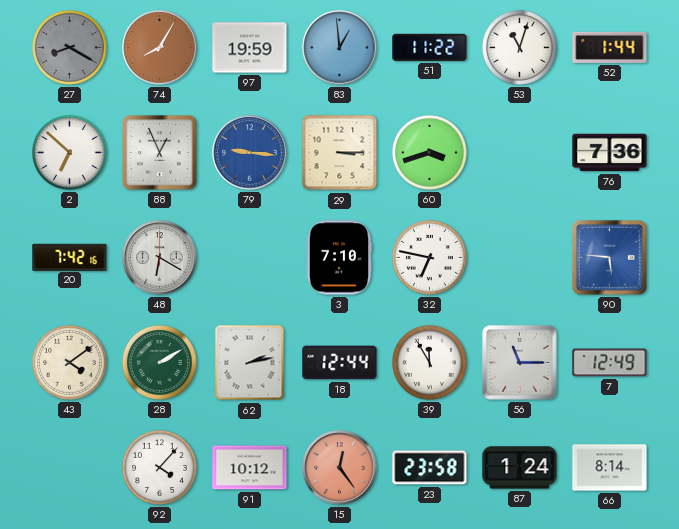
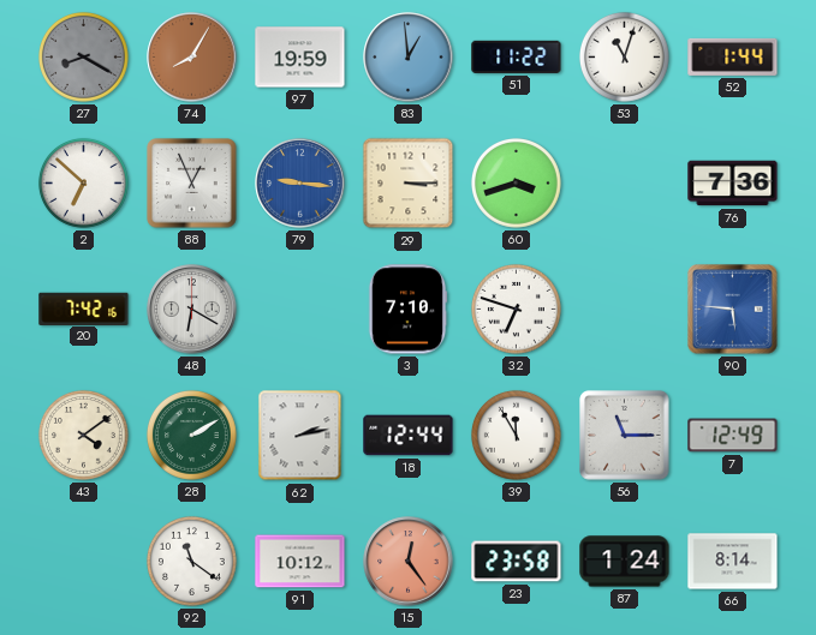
32: 6:47 -> 6:48
92: 4:07 -> 11:21
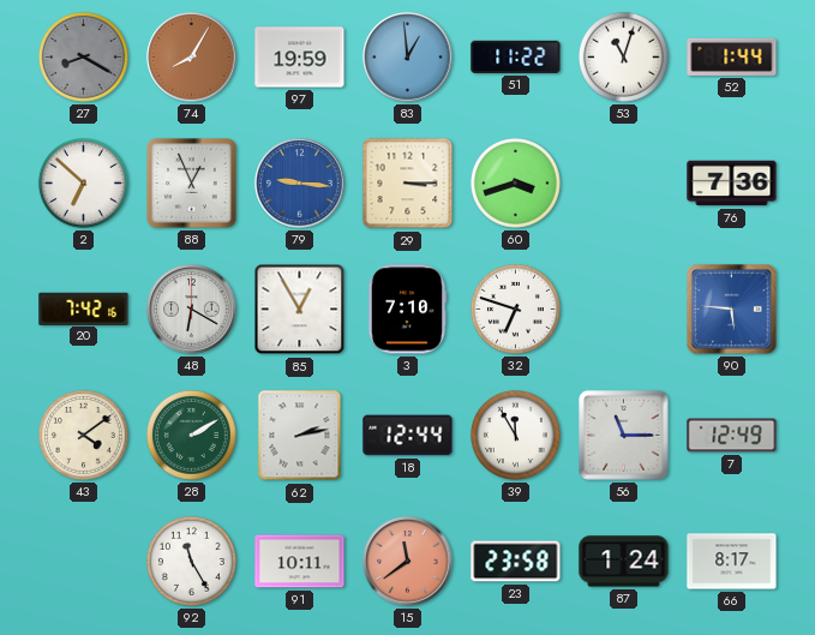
85: none -> 12:55
92: 11:21 -> 11:25
91: 10:12 -> 10:11
15: 12:24 -> 11:39
66: 8:14 -> 8:17
